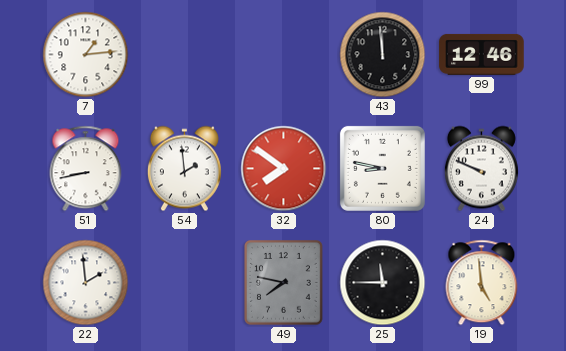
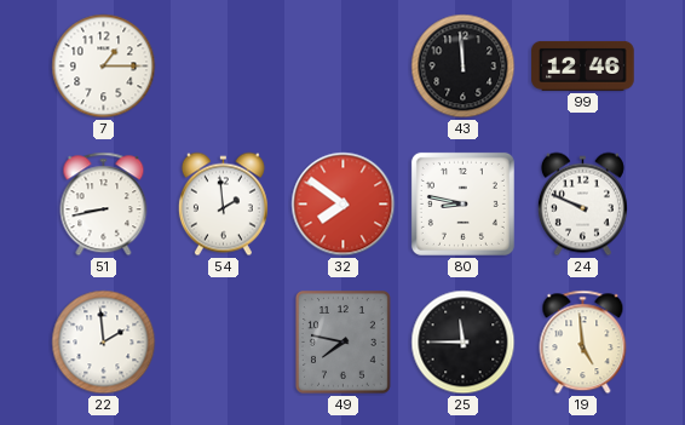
7: 1:14 -> 1:15
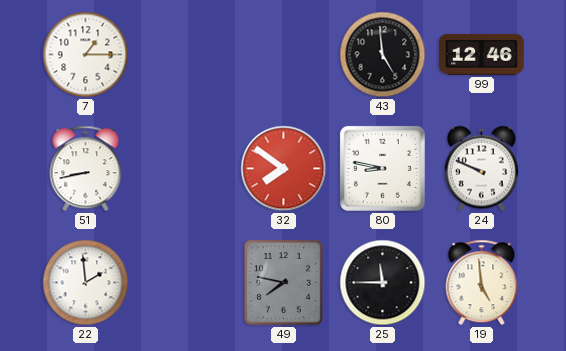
43: 11:59 -> 4:59
54: 1:59 -> none
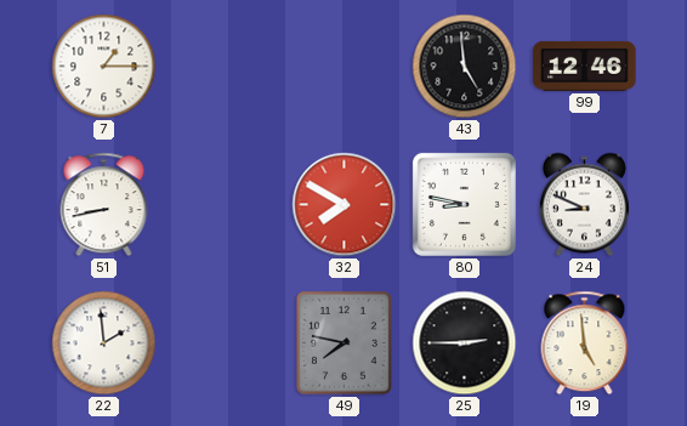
32: 7:51 -> 7:50
24: 9:49 -> 8:49
25: 11:45 -> 2:45
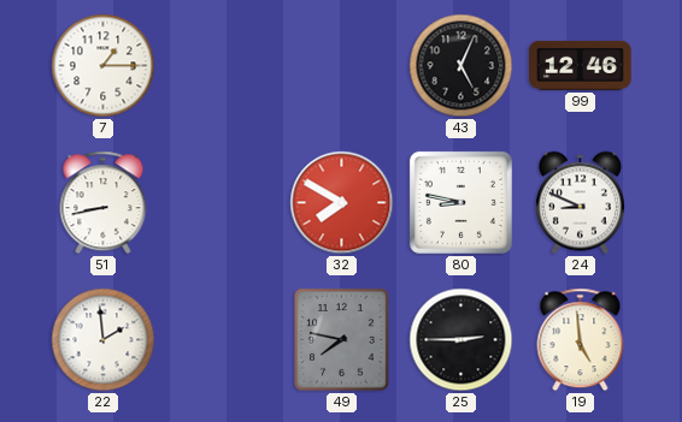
43: 4:59 -> 5:04
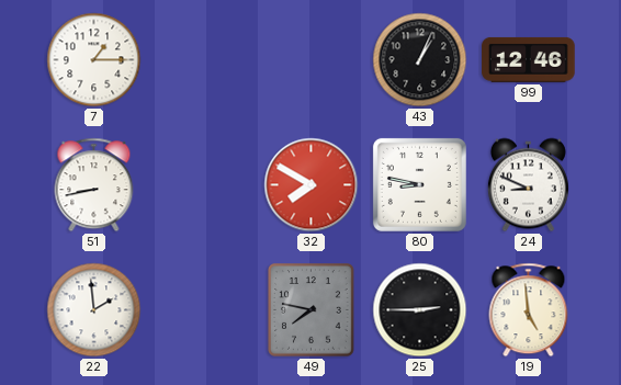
43: 5:04 -> 1:04
